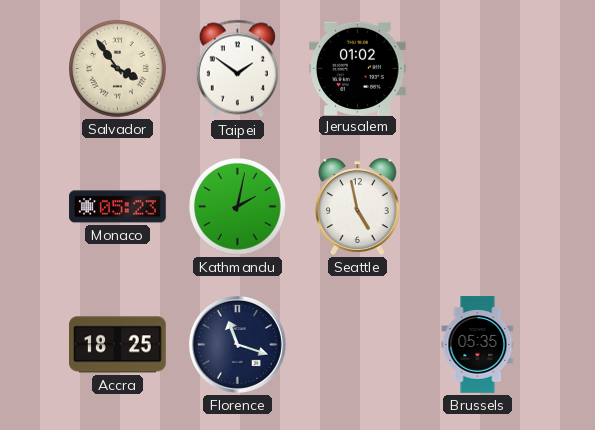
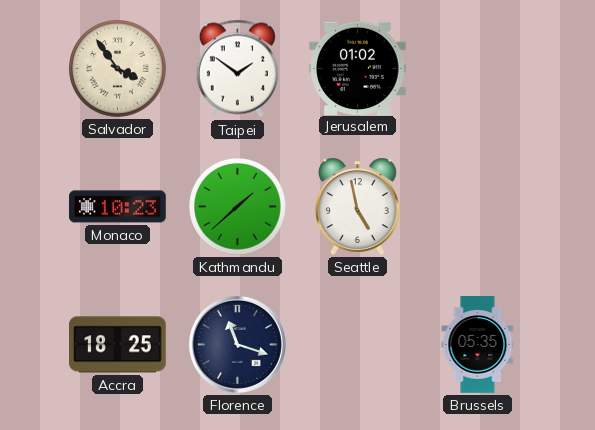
Monaco: 05:23 -> 10:23
Kathmandu: 2:02 -> 1:38
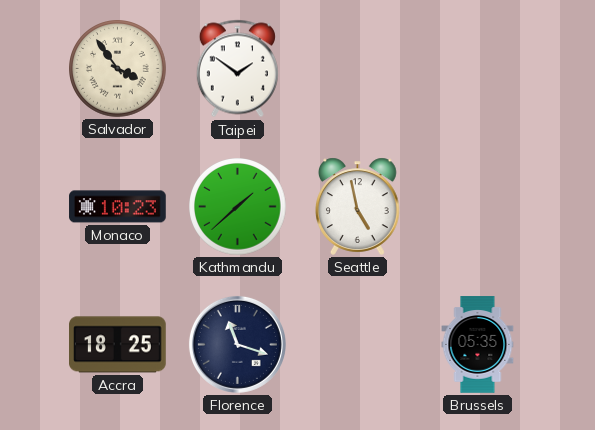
Jerusalem: 01:02 -> none
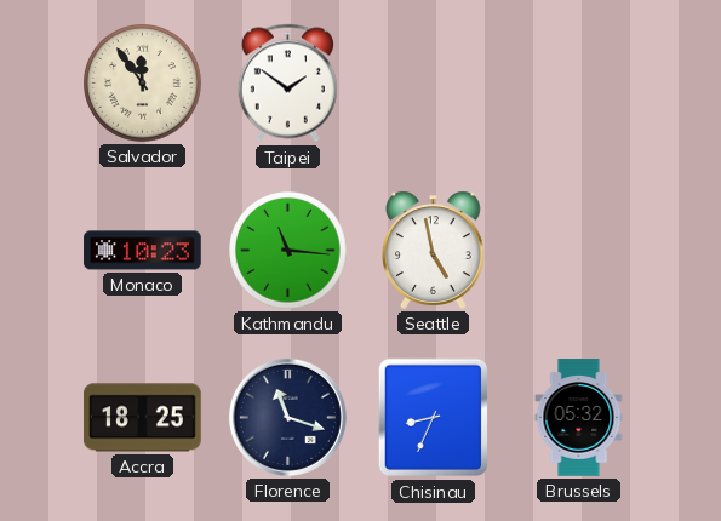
Salvador: 3:54 -> 11:54
Kathmandu: 1:38 -> 11:16
Chisinau: none -> 8:34
Brussels: 05:35 -> 05:32
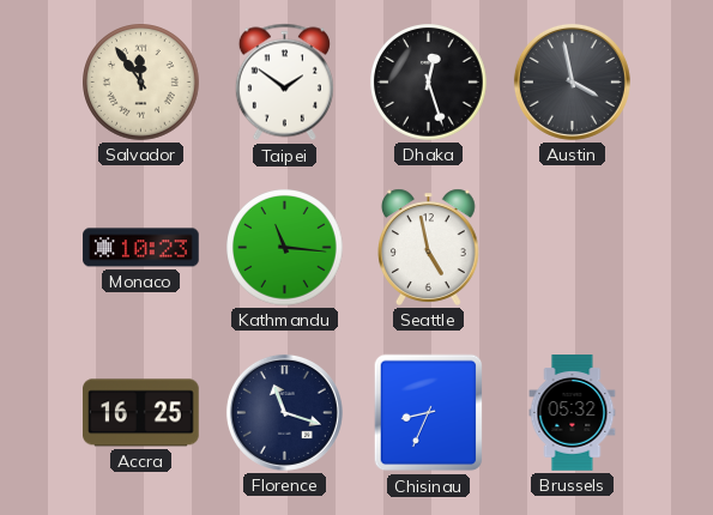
Dhaka: none -> 12:27
Austin: none -> 3:58
Accra: 18:25 -> 16:25
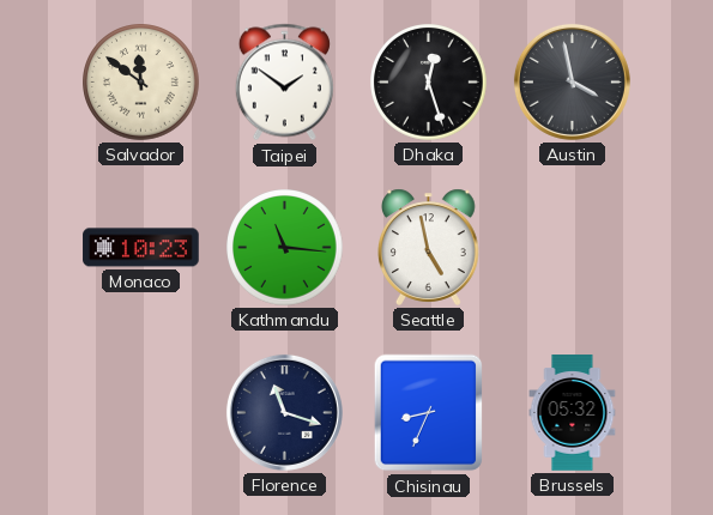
Salvador: 11:54 -> 11:51
Accra: 16:25 -> none
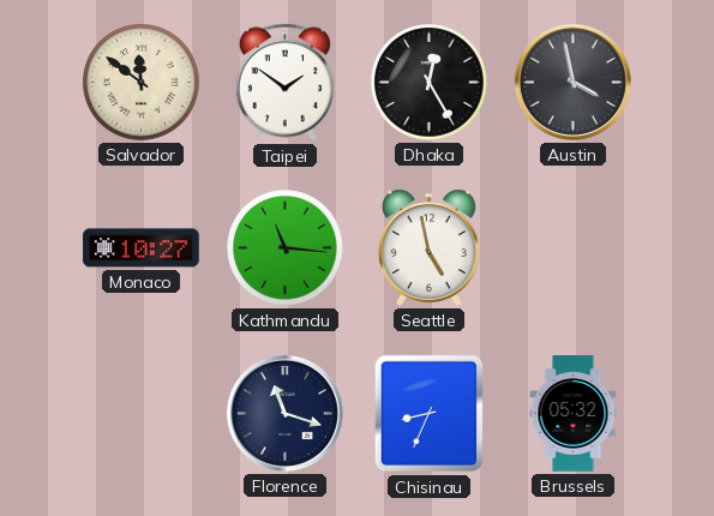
Dhaka: 12:27 -> 12:25
Monaco: 10:23 -> 10:27
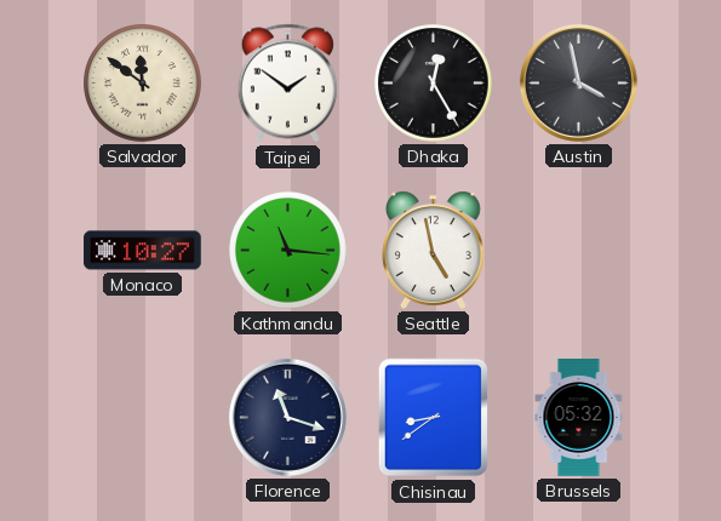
Chisinau: 8:34 -> 8:39
